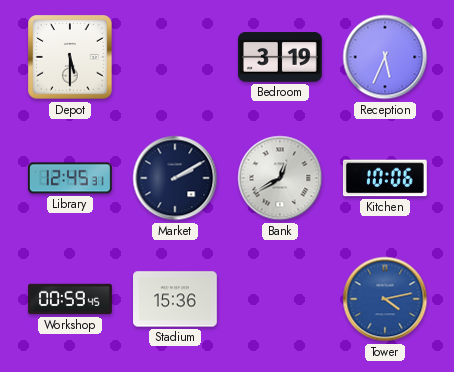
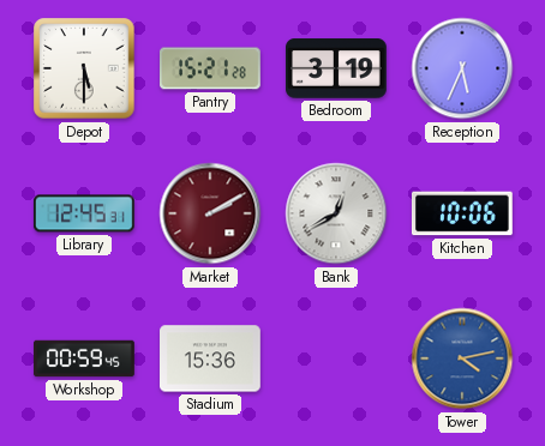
Pantry: none -> 15:21
Market dial: navy -> burgundy
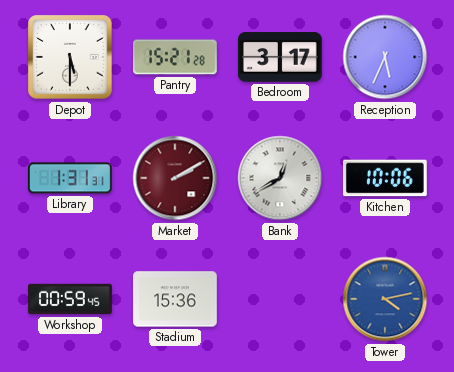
Bedroom: 3:19 -> 3:17
Library: 12:45 -> 1:31
